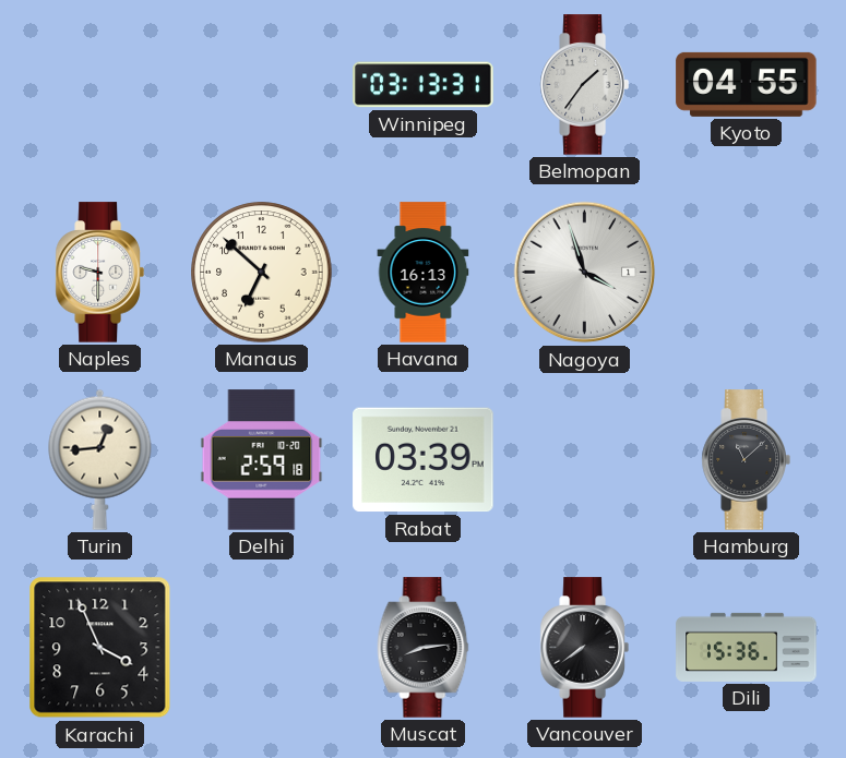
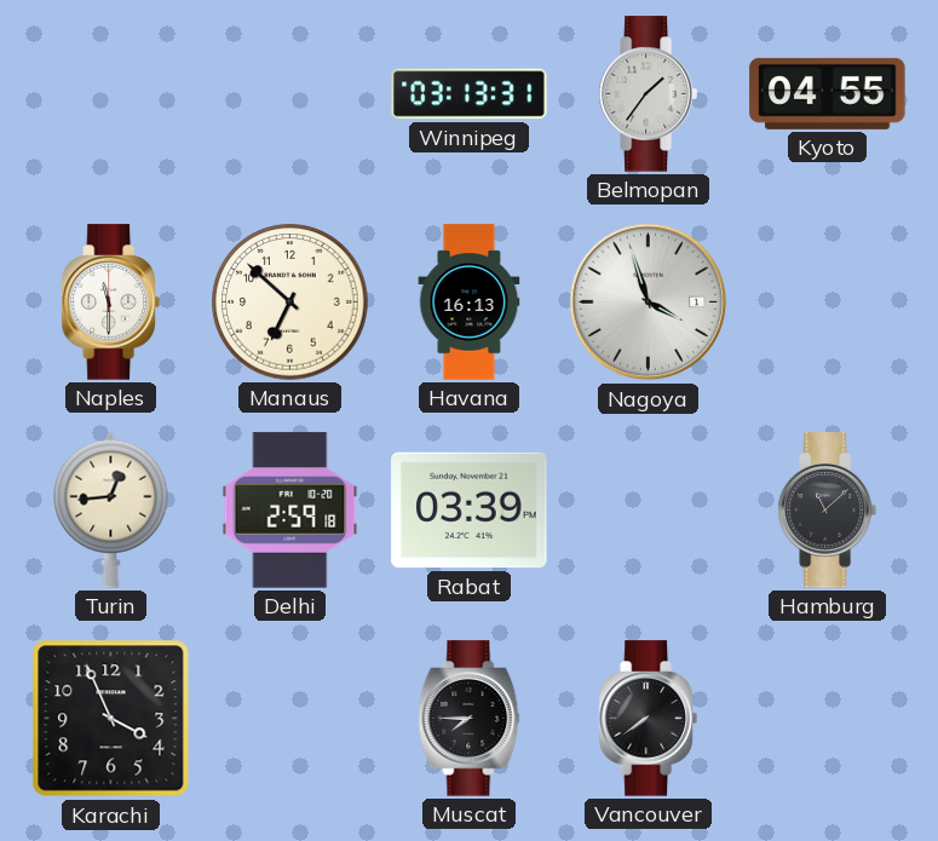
Naples: 9:30 -> 11:30
Muscat: 8:14 -> 7:45
Dili: 15:36 -> none
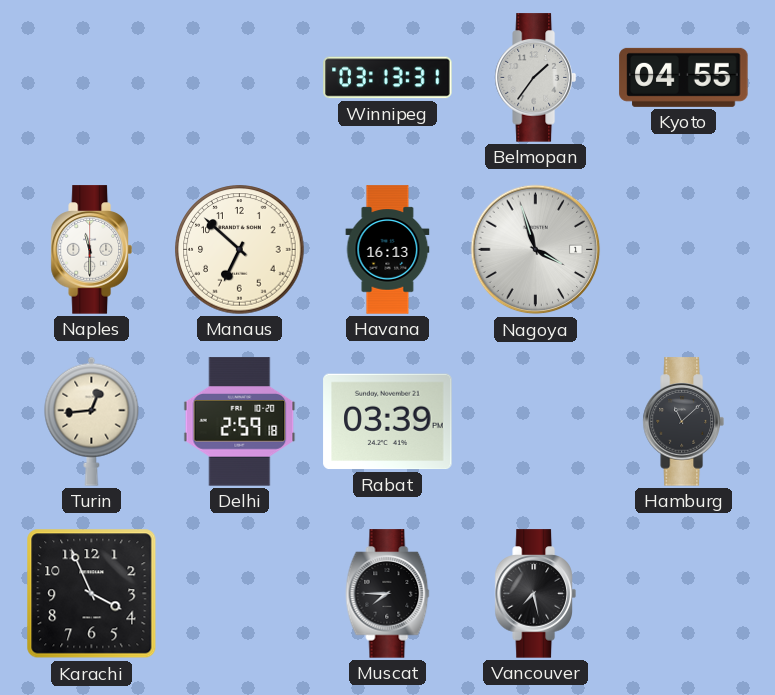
Vancouver: 7:39 -> 7:28
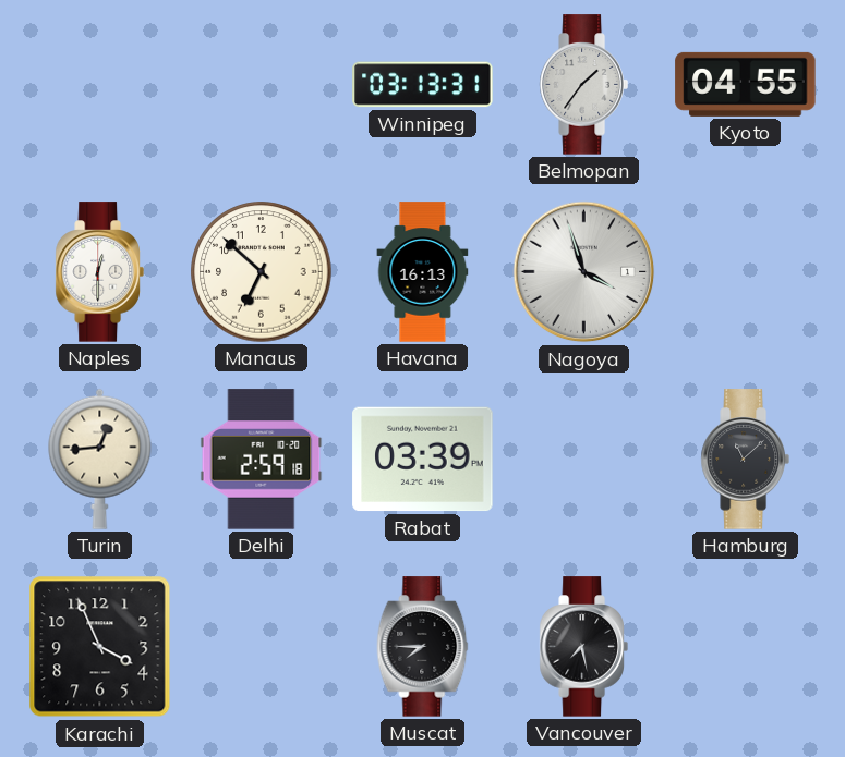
Naples: 11:30 -> 12:30
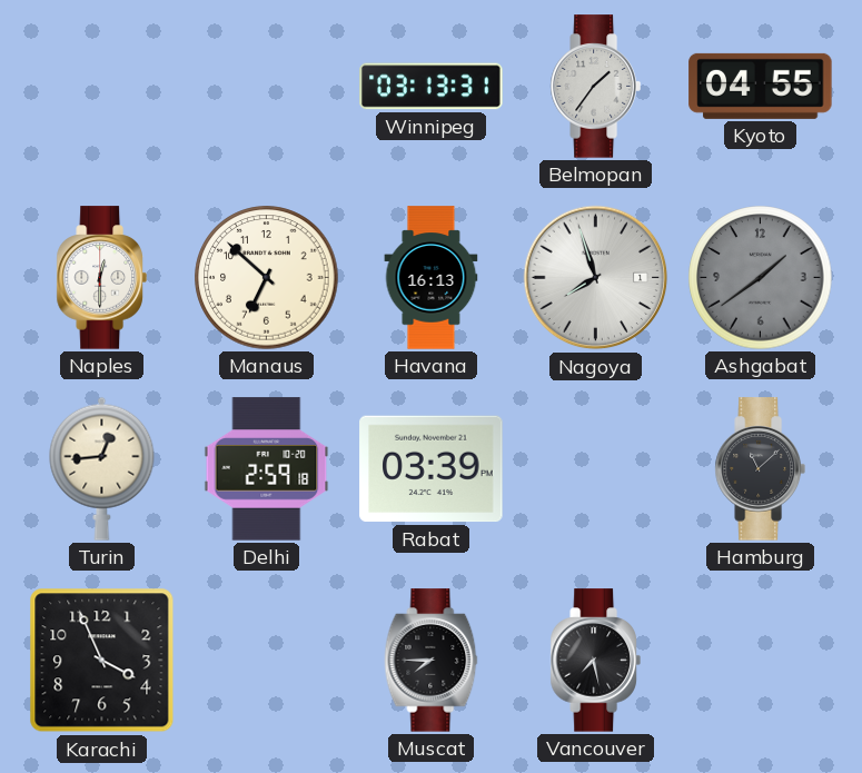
Nagoya: 3:57 -> 7:57
Ashgabat: none -> 1:39
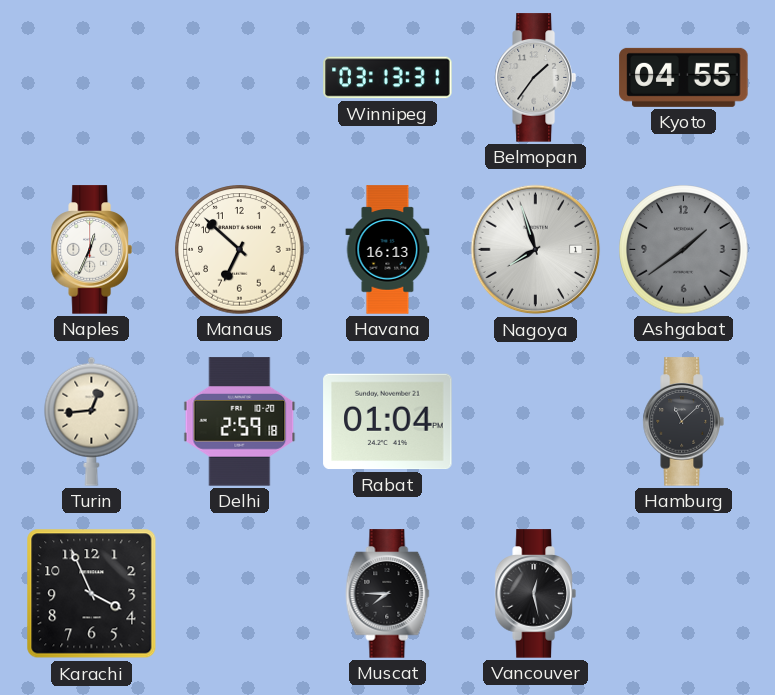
Naples: 12:30 -> 12:34
Rabat: 03:39 -> 01:04
Vancouver: 7:28 -> 12:28
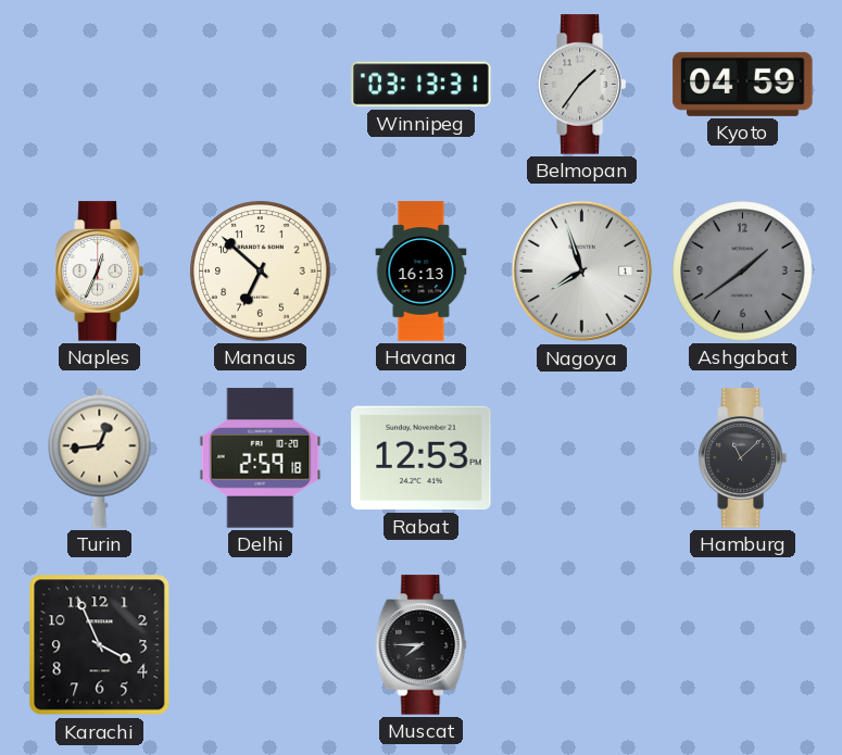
Kyoto: 04:55 -> 04:59
Rabat: 01:04 -> 12:53
Vancouver: 12:28 -> none
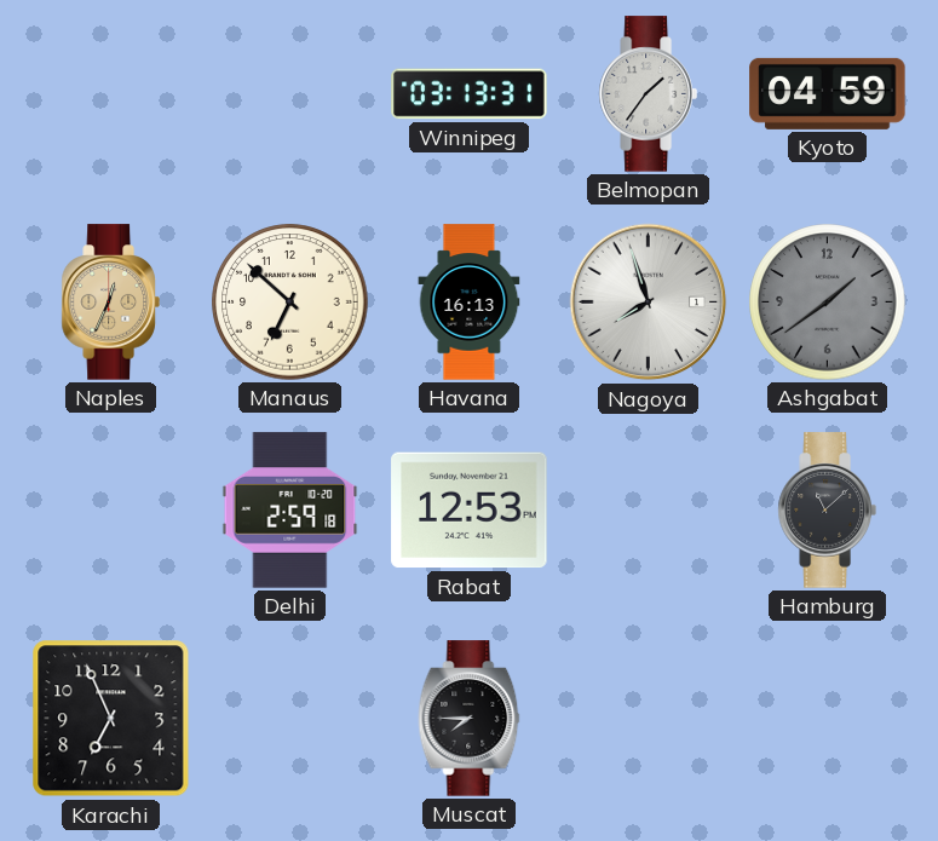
Naples dial: white -> champagne
Turin: 12:44 -> none
Karachi: 3:56 -> 6:56
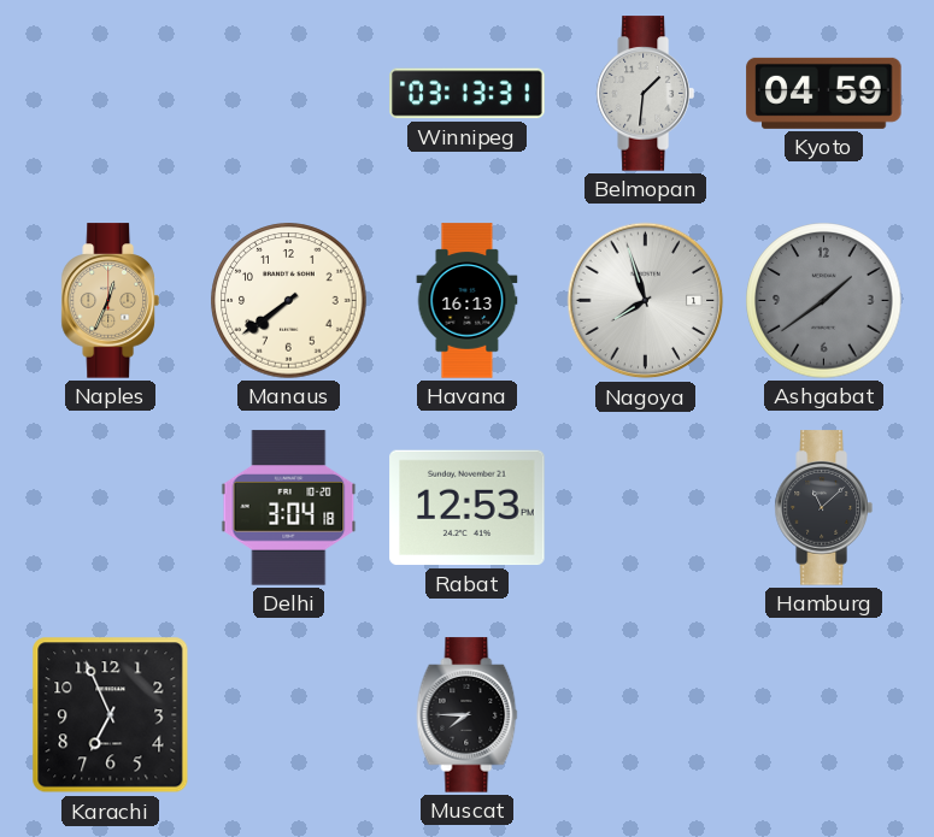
Belmopan: 1:36 -> 1:31
Manaus: 6:52 -> 7:39
Delhi: 2:59 -> 3:04
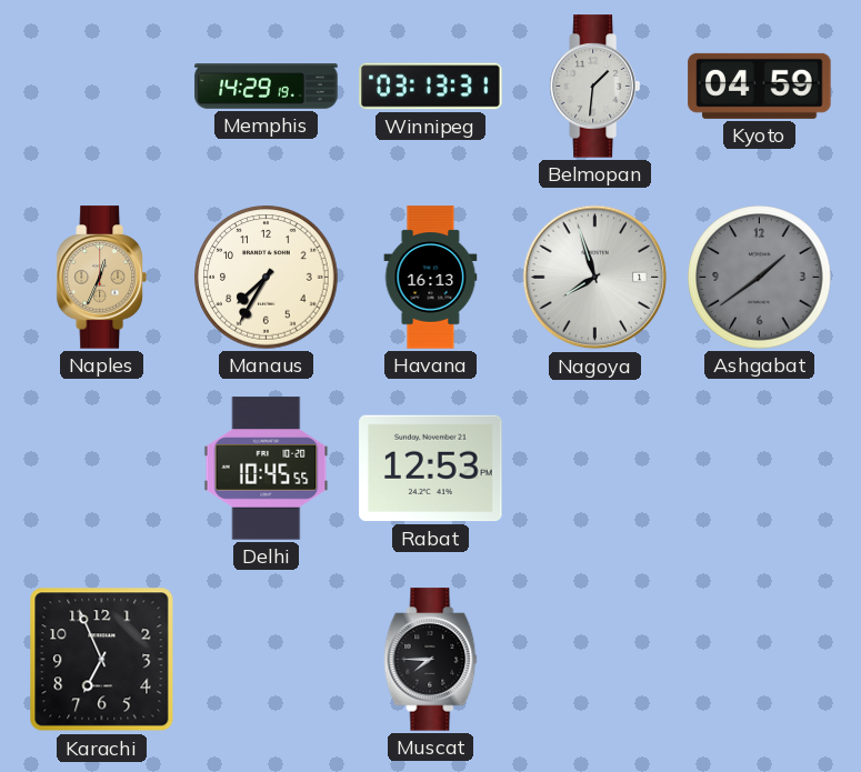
Memphis: none -> 14:29
Manaus: 7:39 -> 7:35
Delhi: 3:04 -> 10:45
Hamburg: 11:08 -> none
